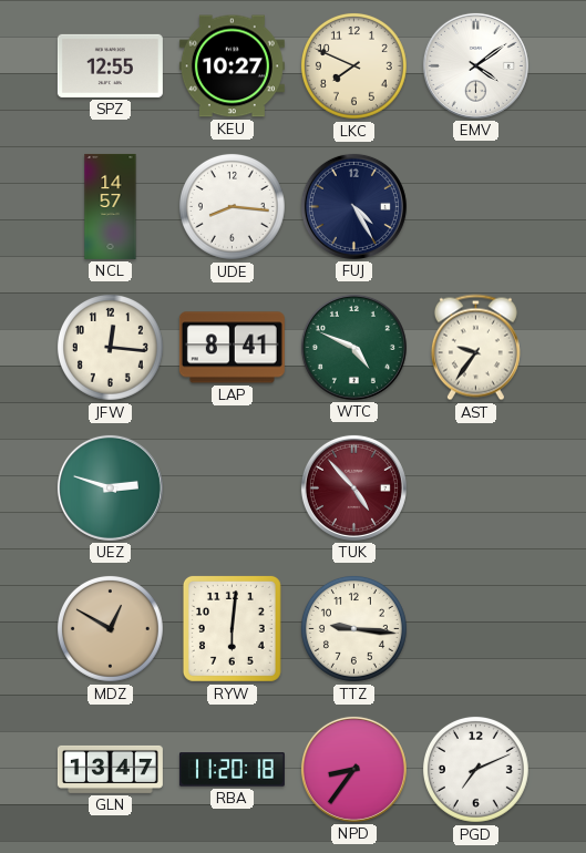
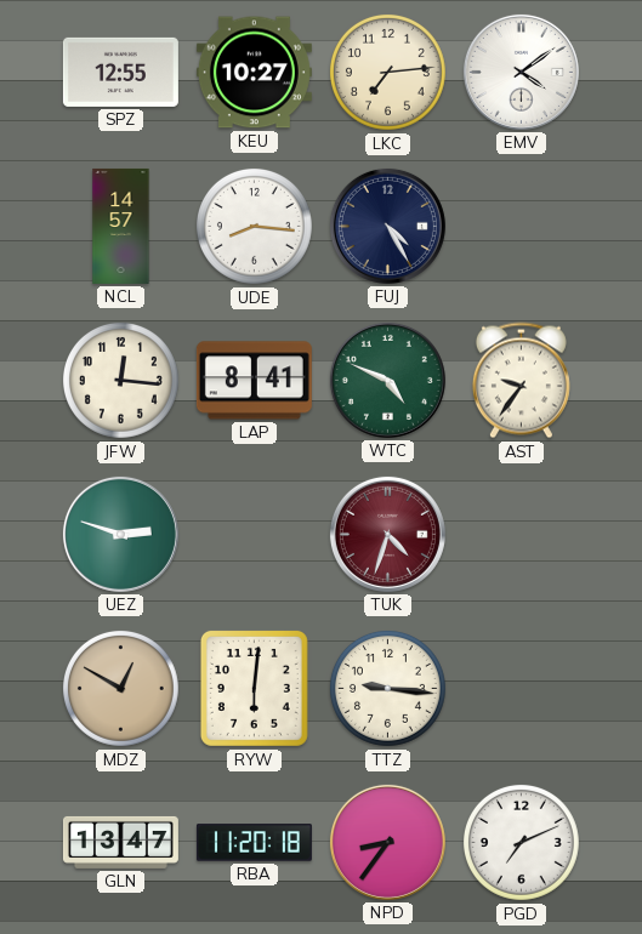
LKC: 7:49 -> 7:14
TUK: 4:53 -> 4:33
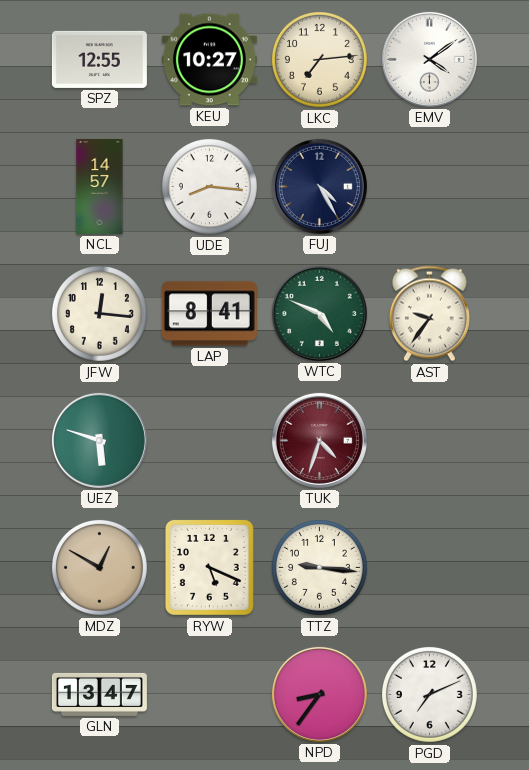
UEZ: 2:48 -> 5:48
RYW: 6:01 -> 5:19
RBA: 11:20 -> none
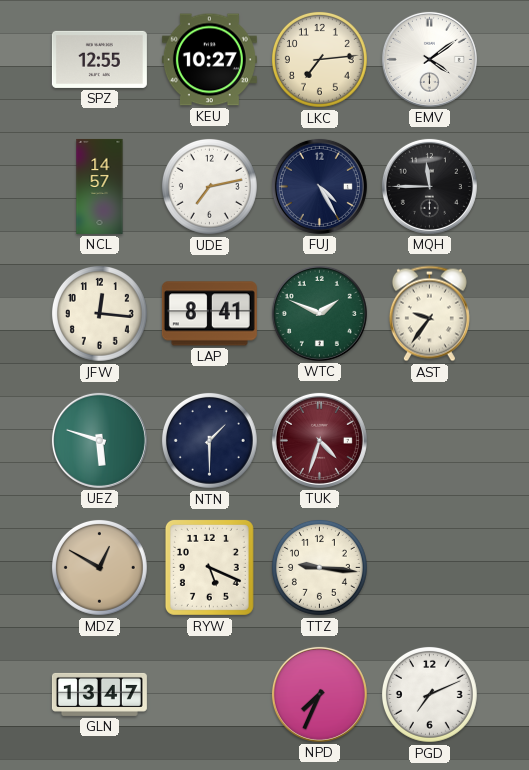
UDE: 8:16 -> 7:13
MQH: none -> 11:45
WTC: 4:49 -> 1:49
NTN: none -> 1:30
NPD: 8:36 -> 7:34
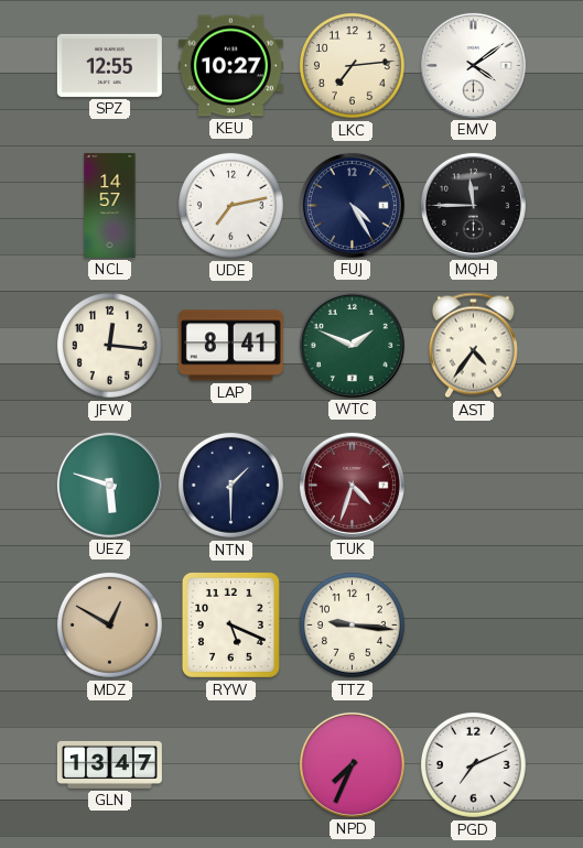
AST: 9:36 -> 4:36
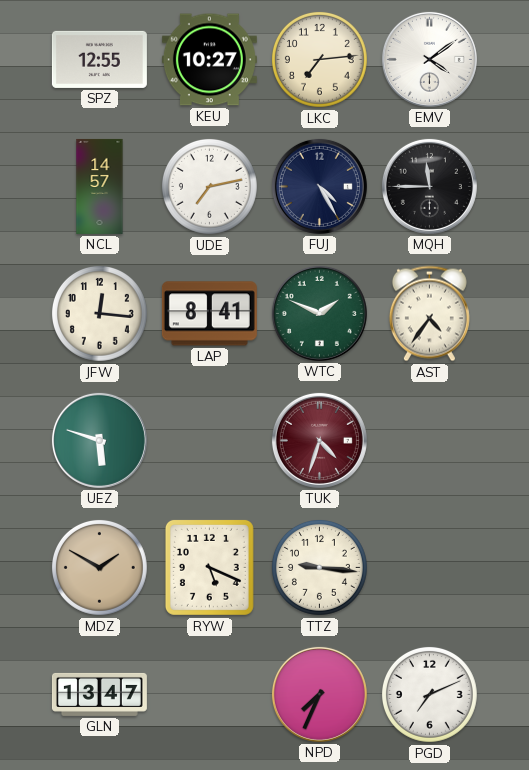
NTN: 1:30 -> none
MDZ: 12:50 -> 1:50
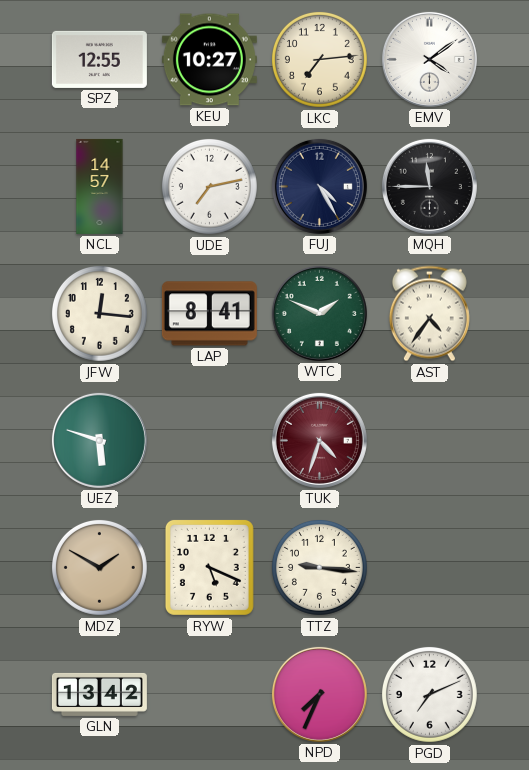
GLN: 13:47 -> 13:42
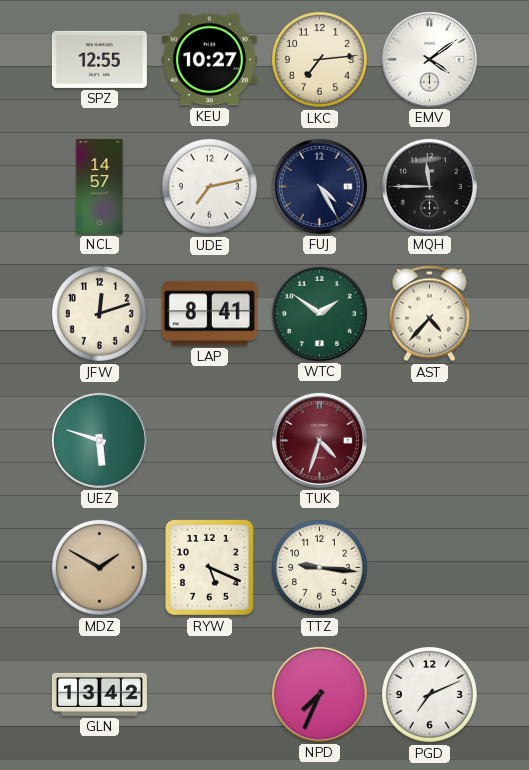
JFW: 12:16 -> 12:12
WTC: 1:49 -> 1:51
AST: 4:36 -> 4:37
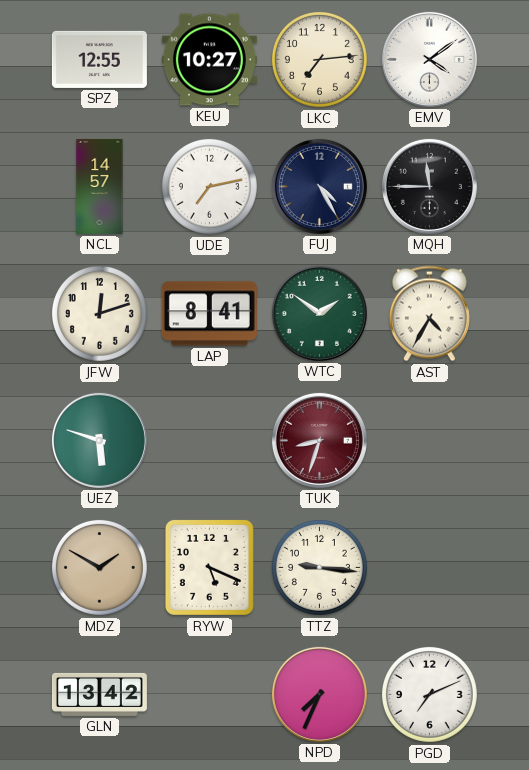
AST: 4:37 -> 4:35
TUK: 4:33 -> 8:33
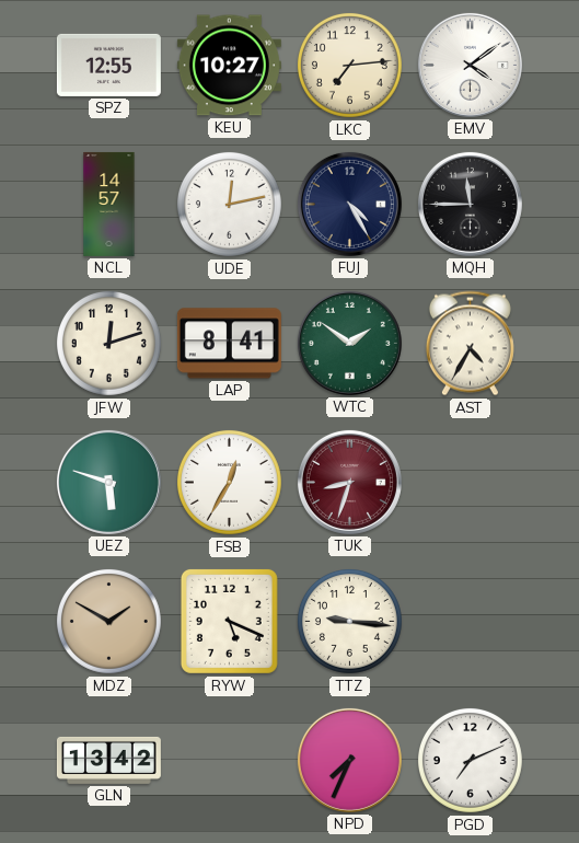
UDE: 7:13 -> 12:13
FSB: none -> 12:35
